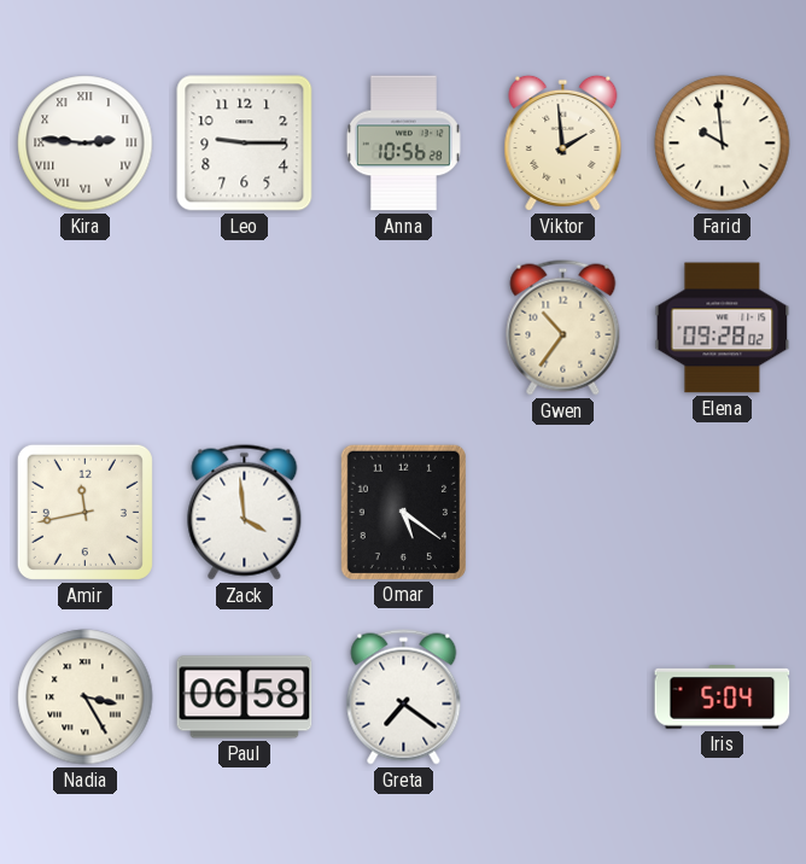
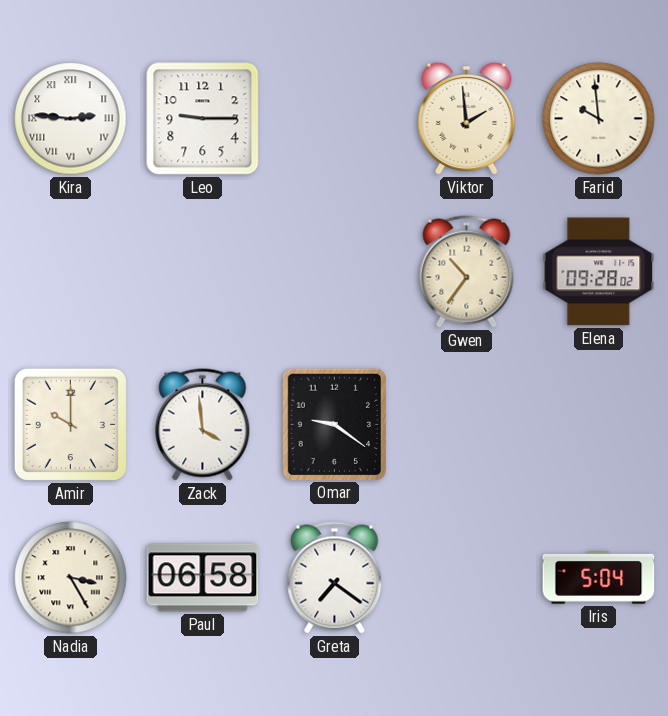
Anna: 10:56 -> none
Amir: 11:43 -> 10:00
Omar: 5:21 -> 9:21
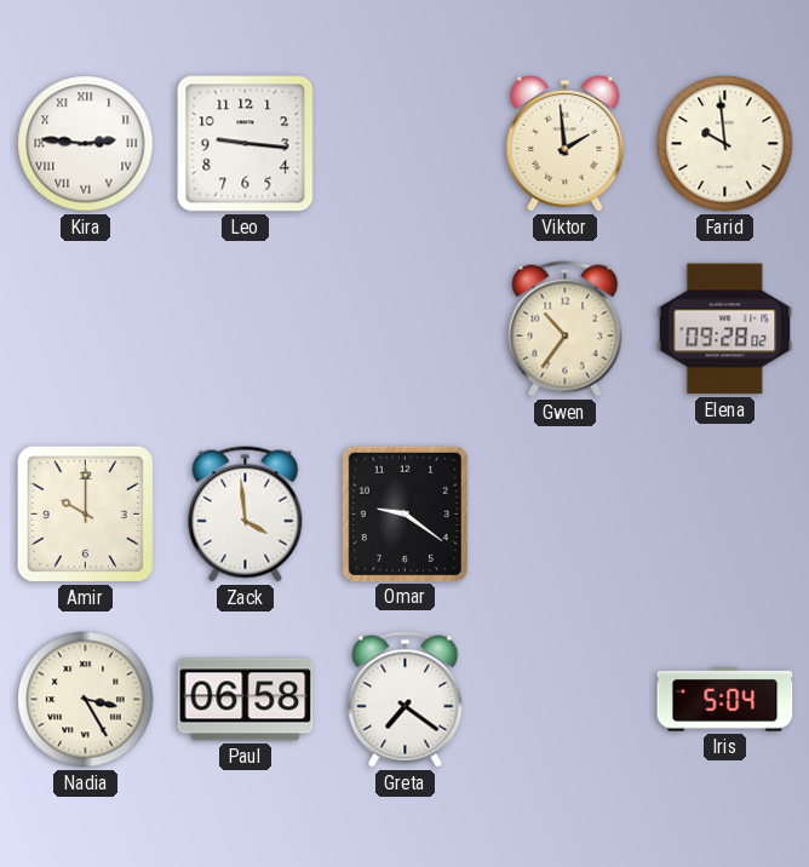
Leo: 9:15 -> 9:16
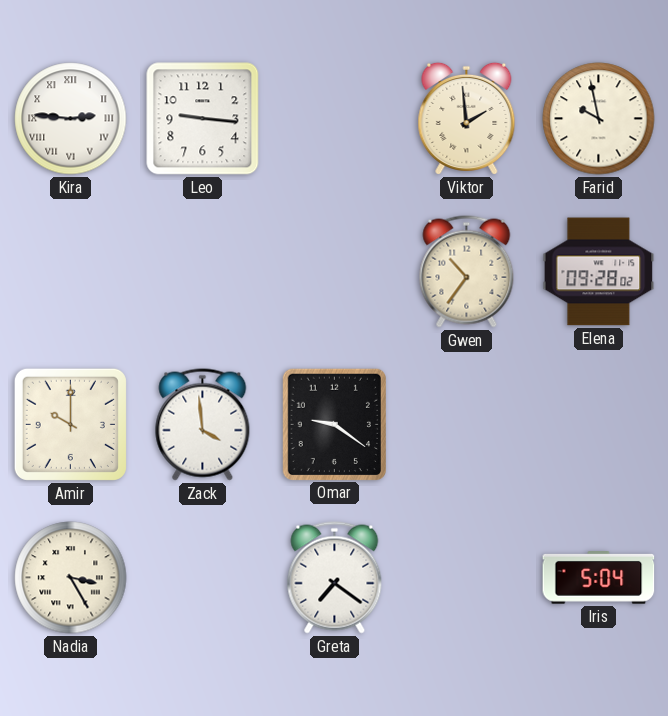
Farid: 9:59 -> 9:58
Paul: 06:58 -> none
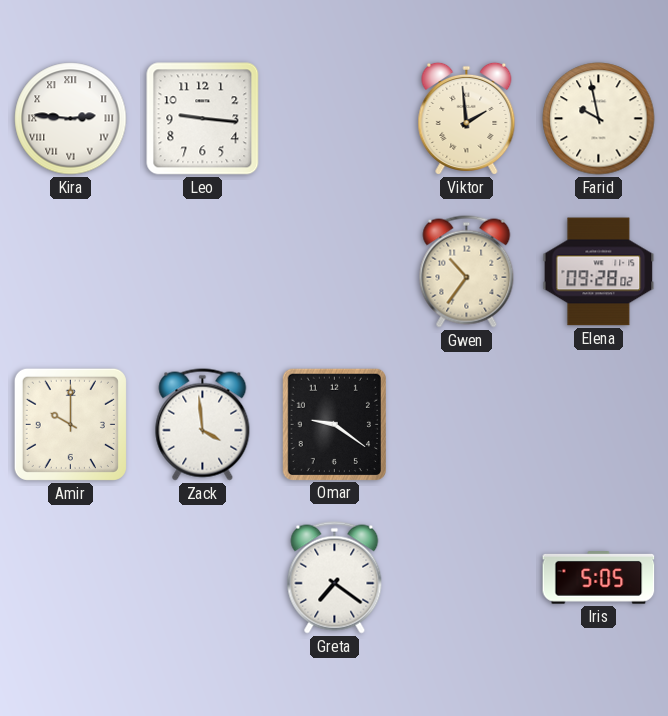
Nadia: 3:25 -> none
Iris: 5:04 -> 5:05
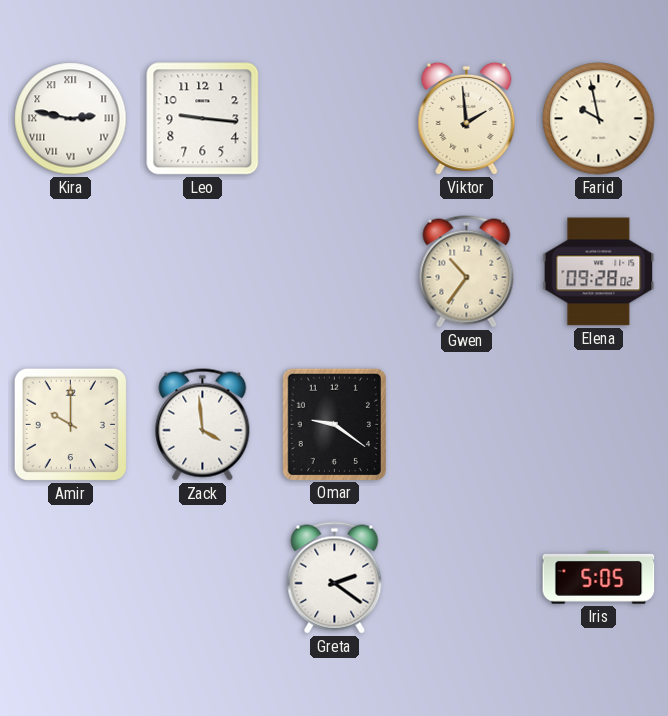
Kira: 2:46 -> 2:47
Greta: 7:21 -> 2:21
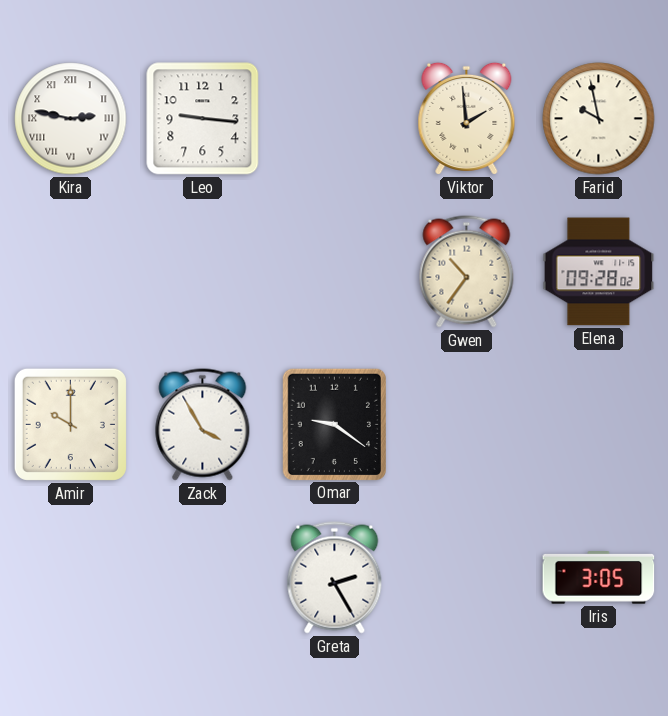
Zack: 3:59 -> 3:55
Greta: 2:21 -> 2:25
Iris: 5:05 -> 3:05
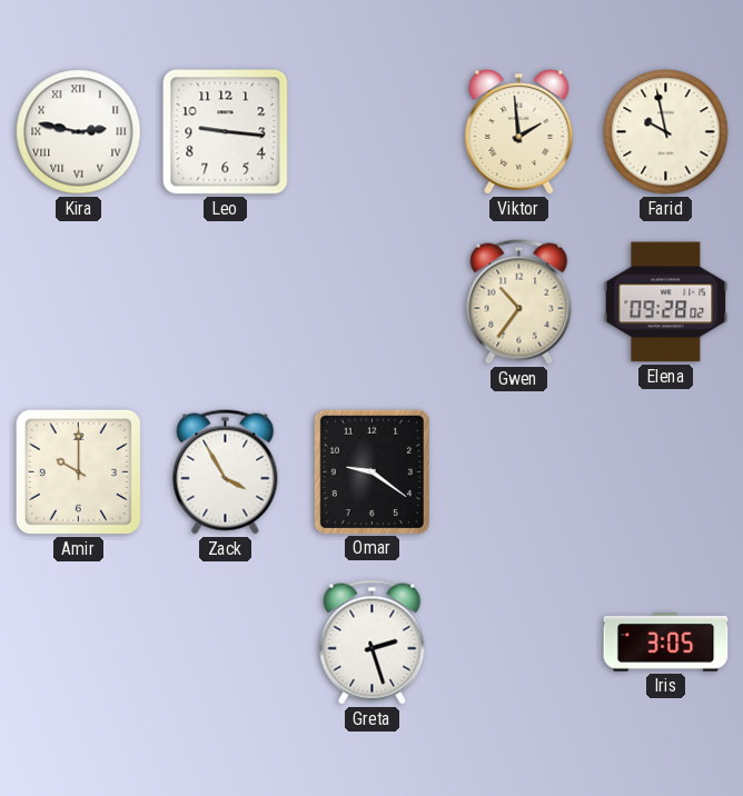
Greta: 2:25 -> 2:27
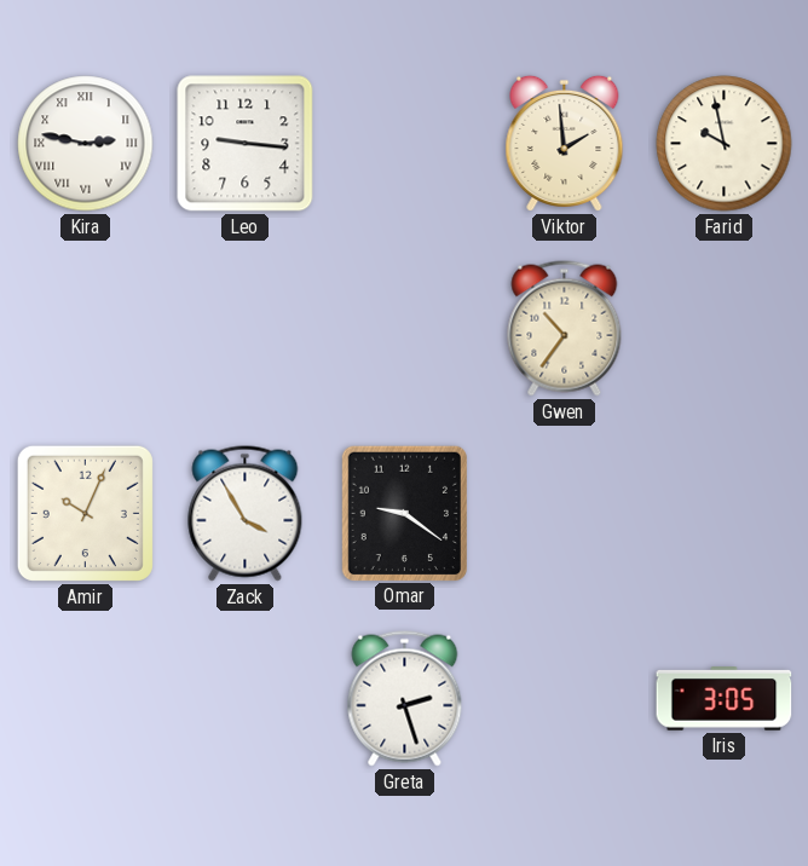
Elena: 09:28 -> none
Amir: 10:00 -> 10:04
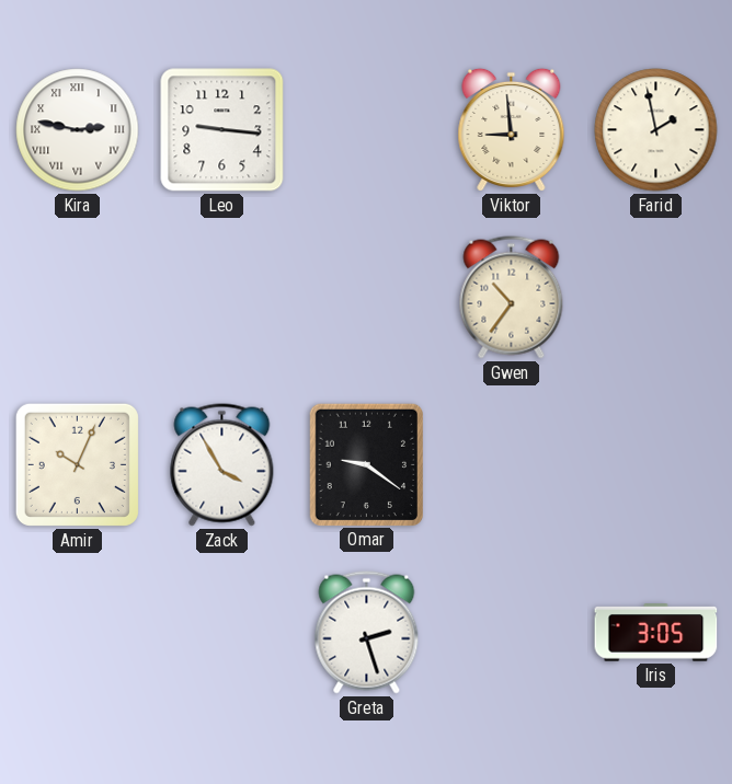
Viktor: 1:59 -> 8:59
Farid: 9:58 -> 1:58
